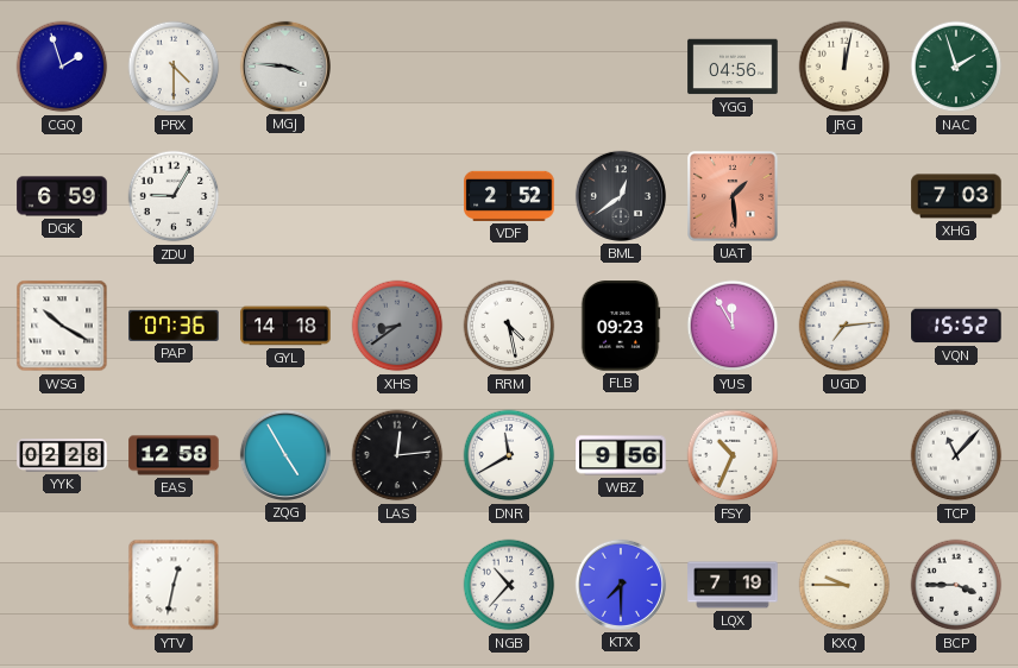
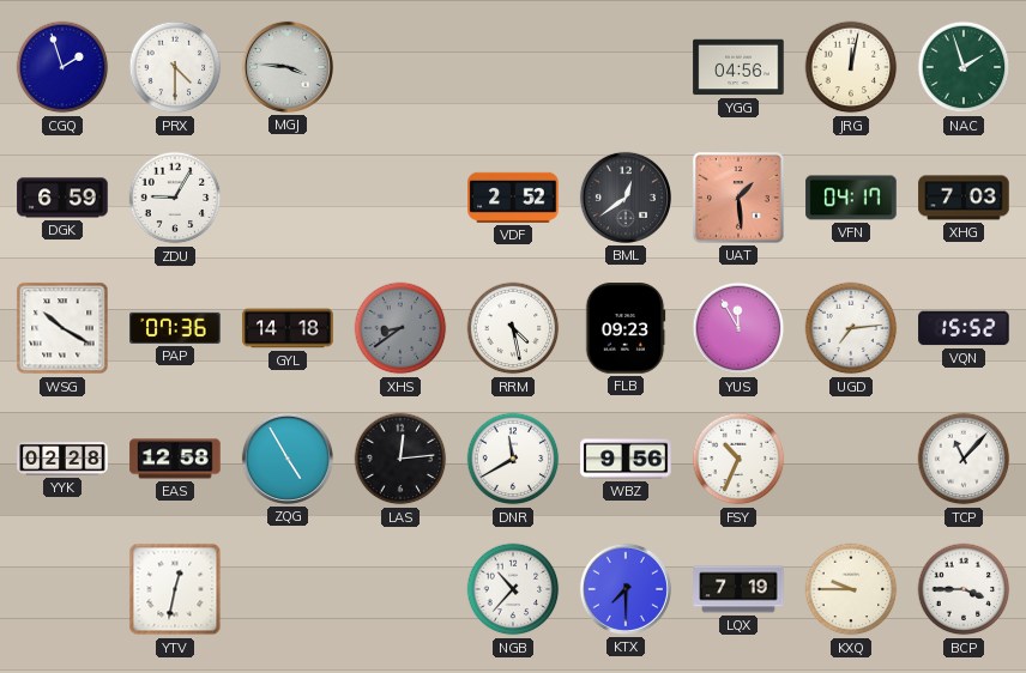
VFN: none -> 04:17
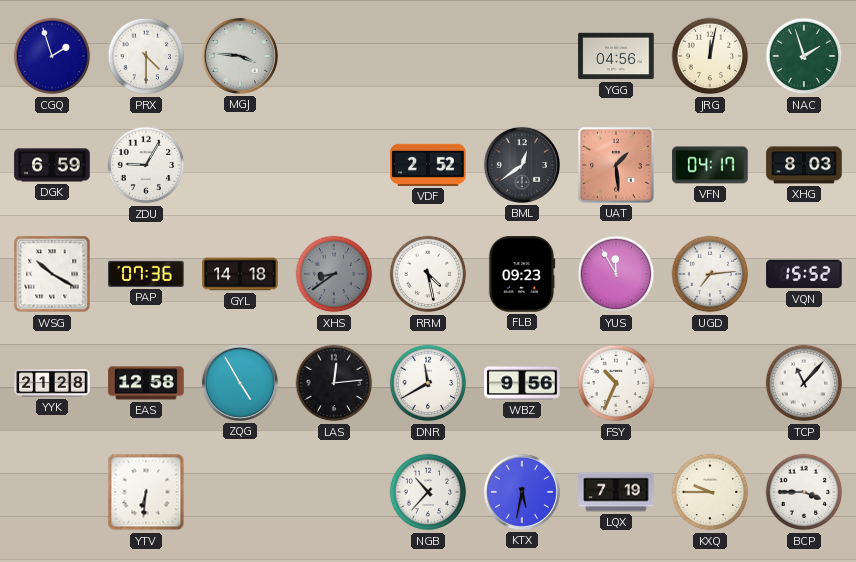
XHG: 7:03 -> 8:03
YYK: 02:28 -> 21:28
YTV: 12:32 -> 6:31
KTX: 7:30 -> 5:32
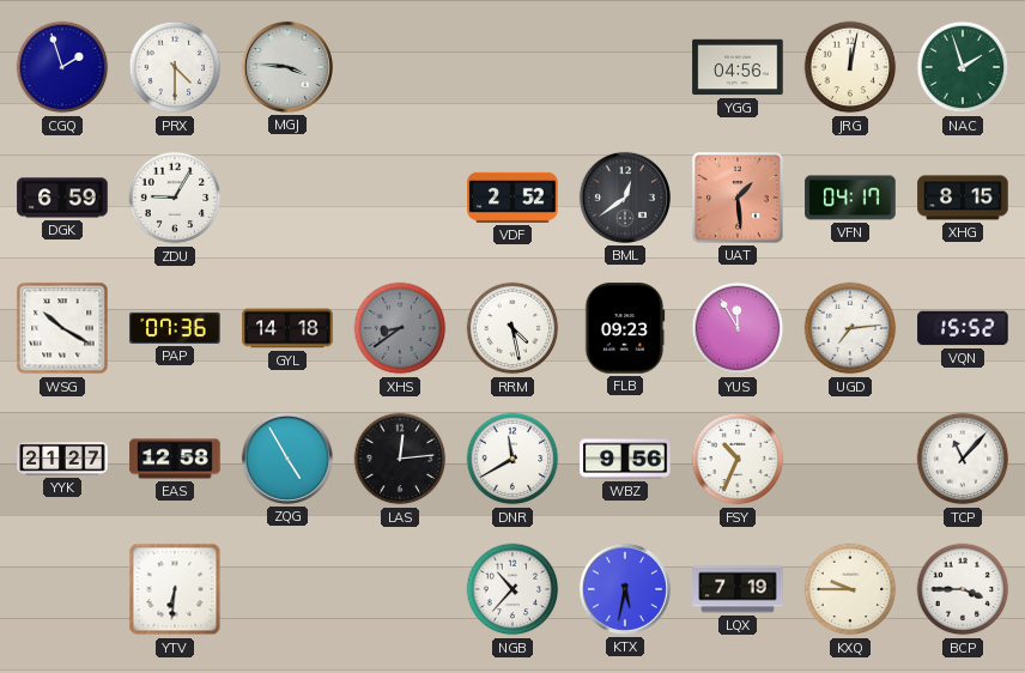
XHG: 8:03 -> 8:15
YYK: 21:28 -> 21:27
